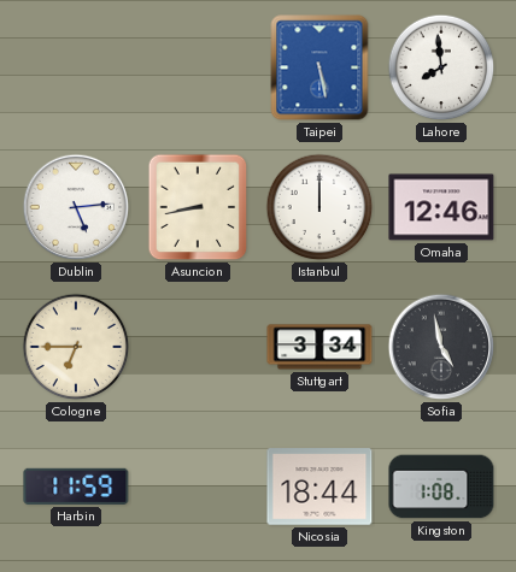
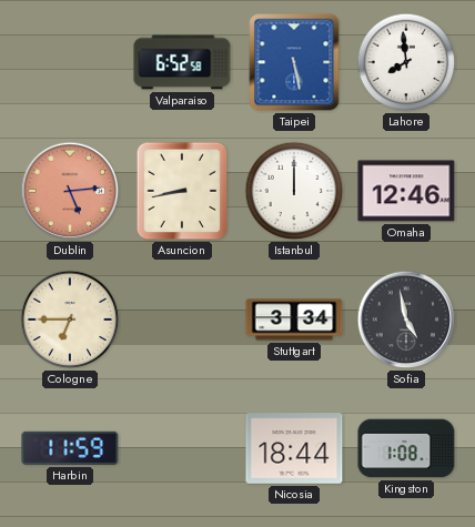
Valparaiso: none -> 6:52
Dublin dial: white -> salmon
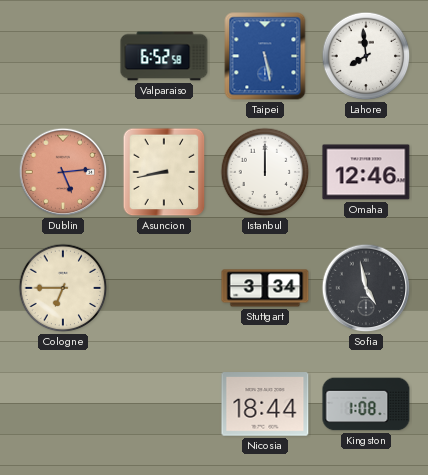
Harbin: 11:59 -> none
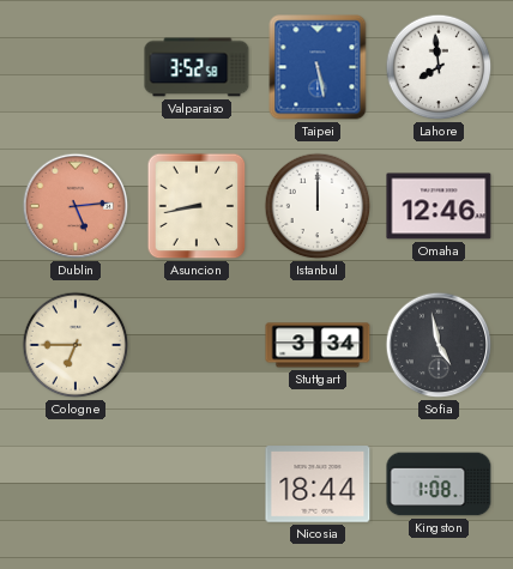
Valparaiso: 6:52 -> 3:52
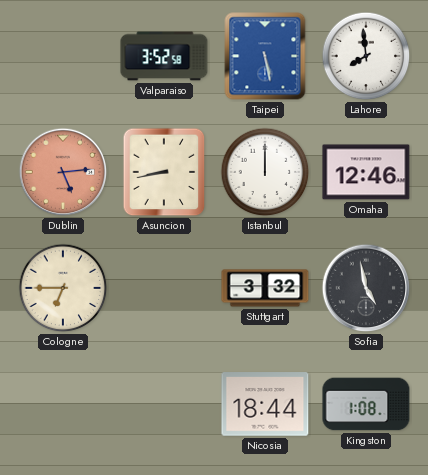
Stuttgart: 3:34 -> 3:32
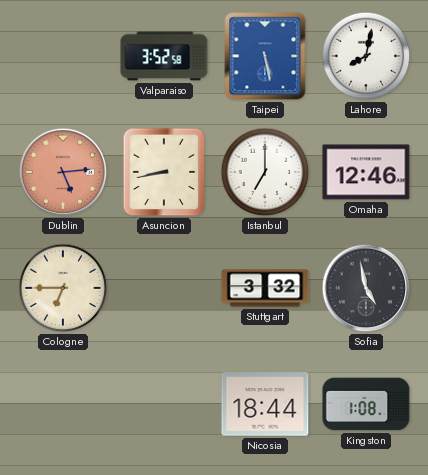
Lahore: 7:59 -> 8:02
Istanbul: 12:00 -> 7:00
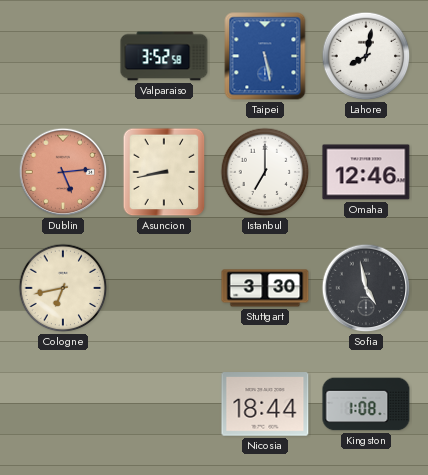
Cologne: 6:45 -> 6:43
Stuttgart: 3:32 -> 3:30
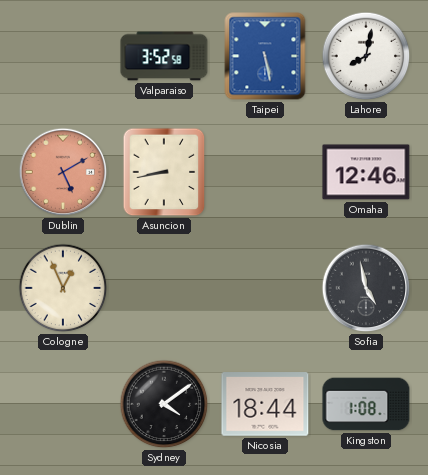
Dublin: 5:14 -> 5:10
Istanbul: 7:00 -> none
Cologne: 6:43 -> 12:56
Stuttgart: 3:30 -> none
Sydney: none -> 4:09
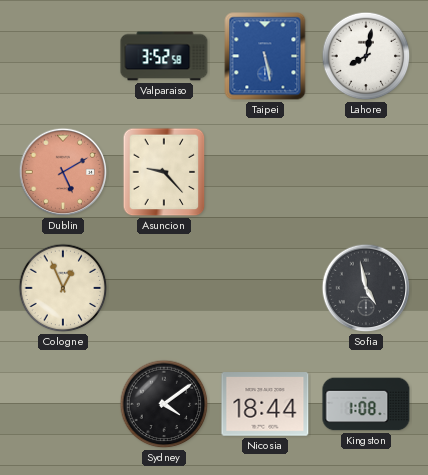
Asuncion: 8:43 -> 9:23
Omaha: 12:46 -> none
